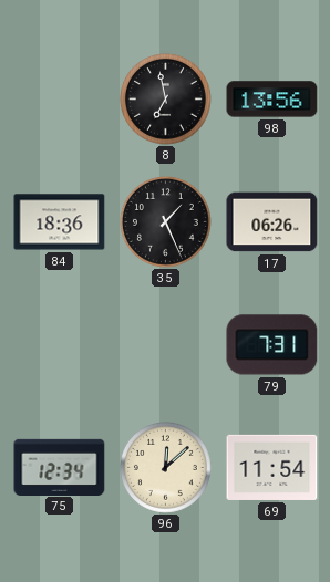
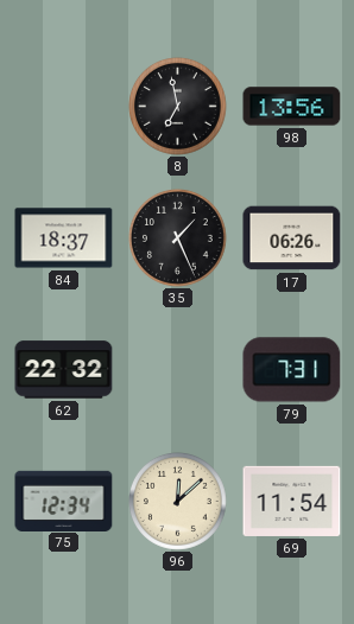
84: 18:36 -> 18:37
62: none -> 22:32
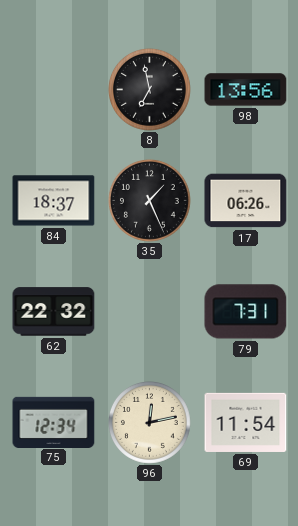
96: 12:08 -> 12:13
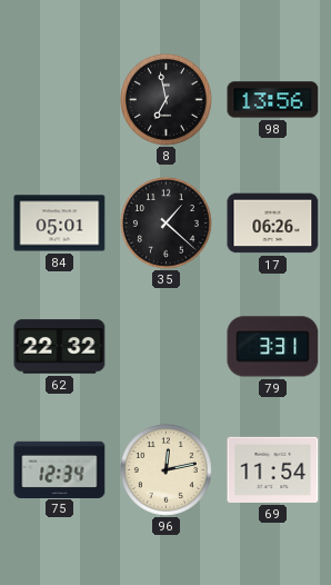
84: 18:37 -> 05:01
35: 1:26 -> 1:22
79: 7:31 -> 3:31
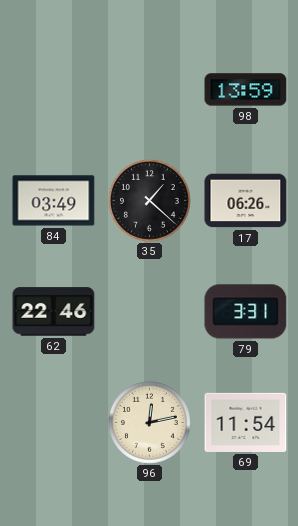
8: 6:58 -> none
98: 13:56 -> 13:59
84: 05:01 -> 03:49
62: 22:32 -> 22:46
75: 12:34 -> none
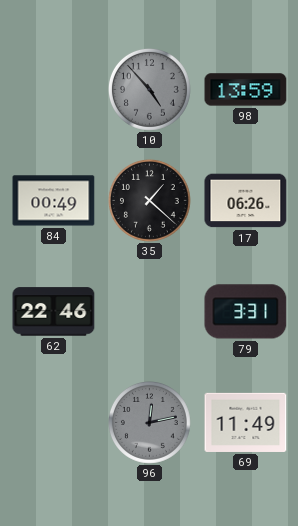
10: none -> 4:53
84: 03:49 -> 00:49
96 dial: cream -> grey
69: 11:54 -> 11:49
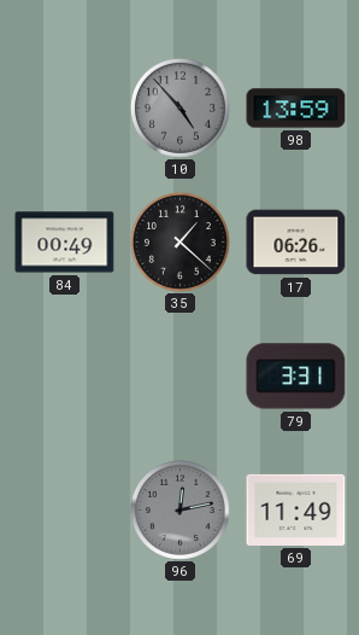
62: 22:46 -> none
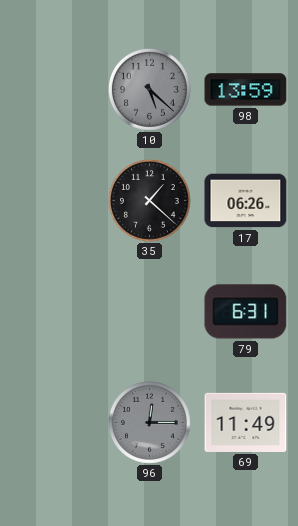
10: 4:53 -> 5:22
84: 00:49 -> none
79: 3:31 -> 6:31
96: 12:13 -> 12:15
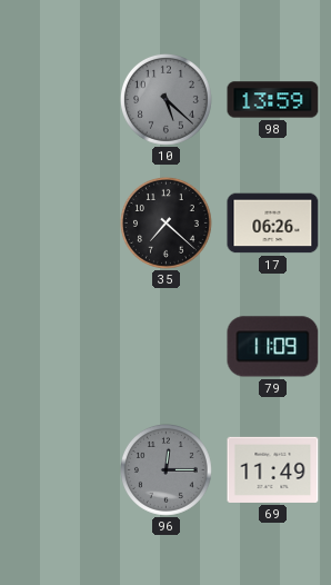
35: 1:22 -> 7:22
79: 6:31 -> 11:09
